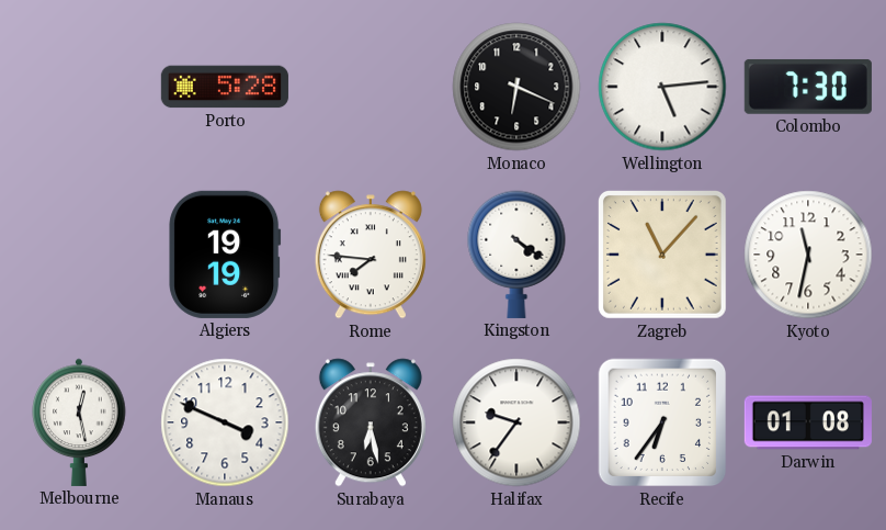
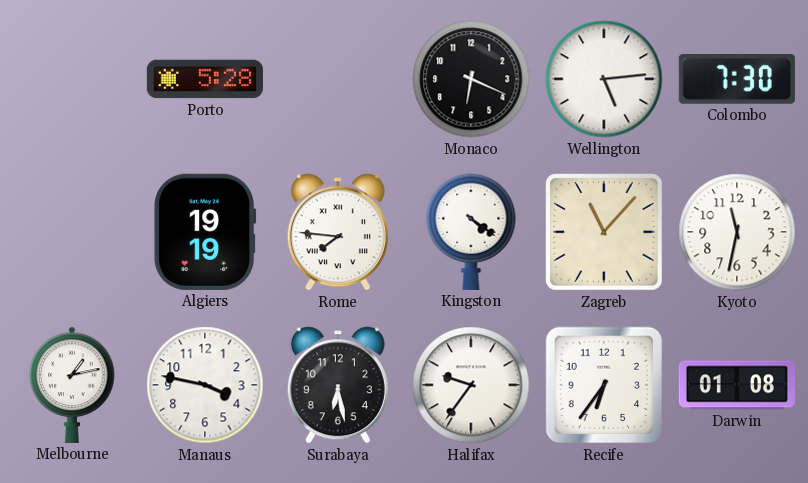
Melbourne: 12:28 -> 1:13
Manaus: 3:49 -> 3:47
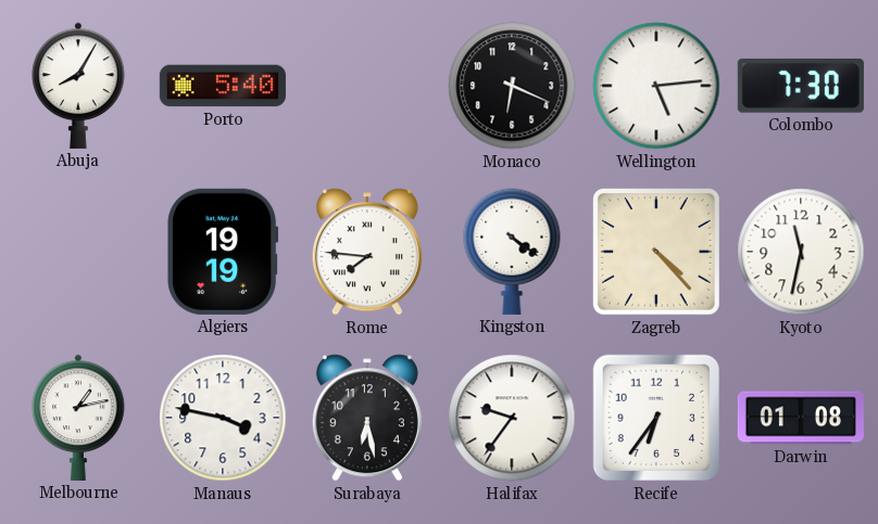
Abuja: none -> 8:05
Porto: 5:28 -> 5:40
Zagreb: 11:07 -> 4:23
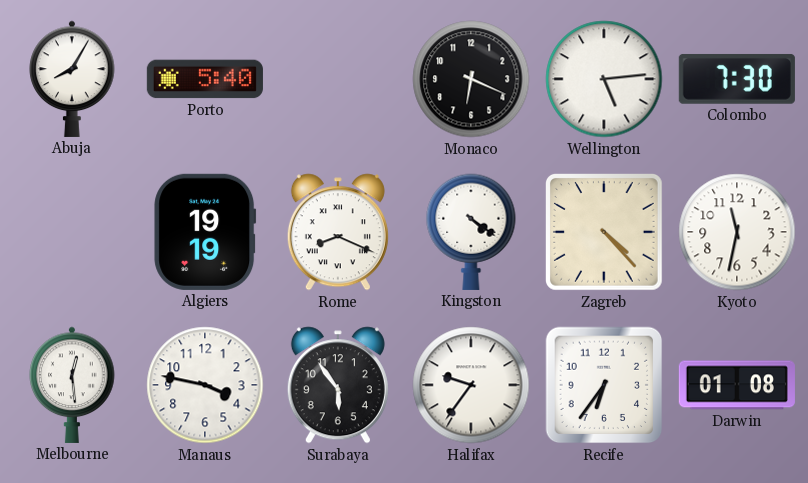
Rome: 7:46 -> 8:19
Melbourne: 1:13 -> 12:29
Surabaya: 6:28 -> 5:54
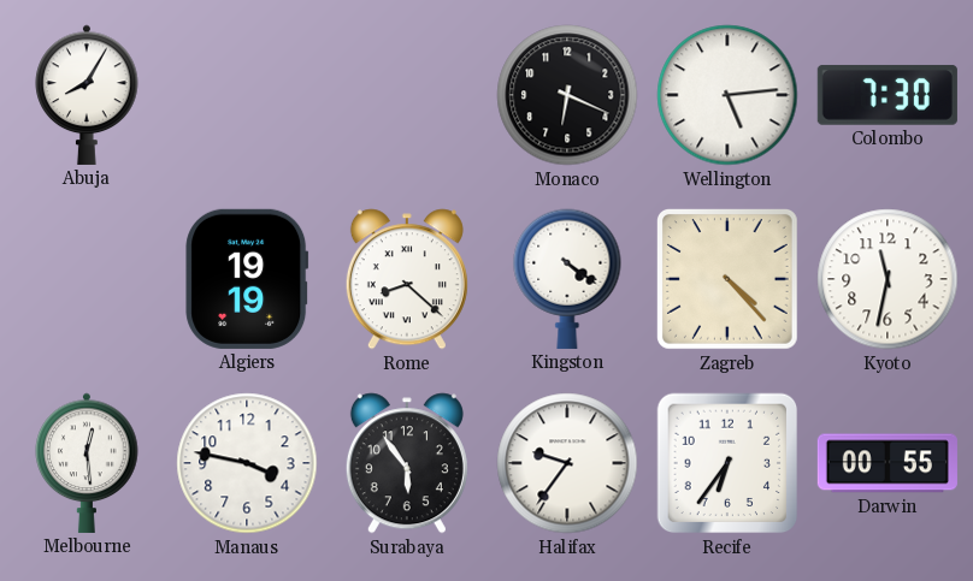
Porto: 5:40 -> none
Rome: 8:19 -> 8:22
Darwin: 01:08 -> 00:55
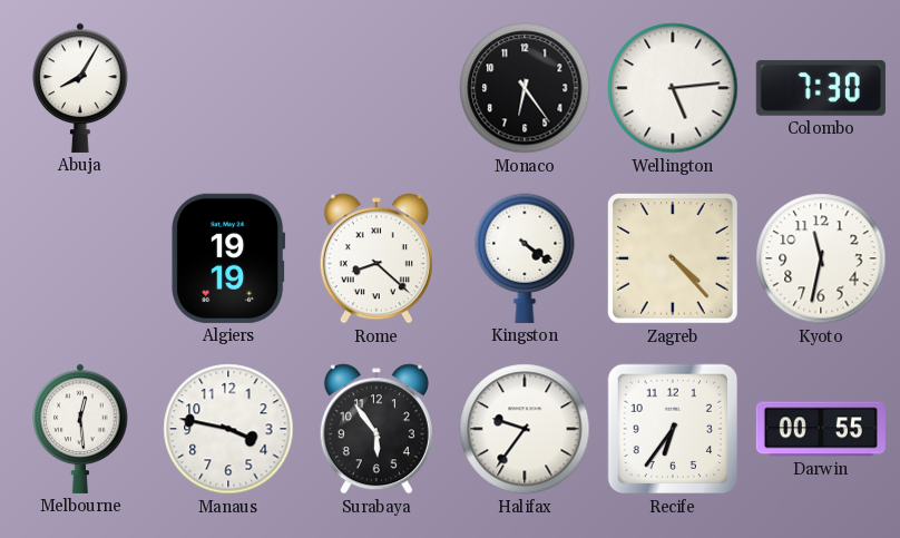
Monaco: 6:19 -> 6:24
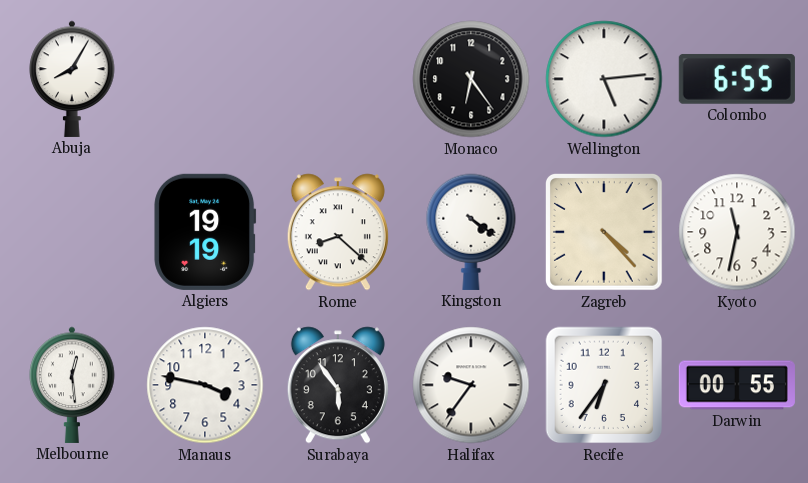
Colombo: 7:30 -> 6:55
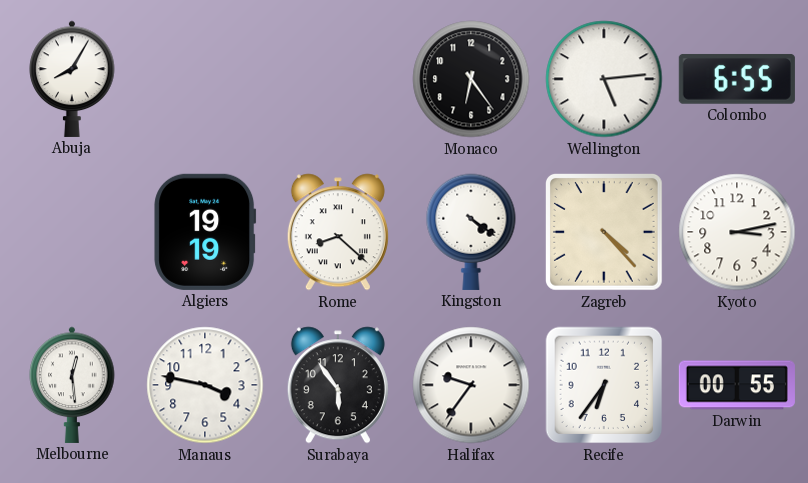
Kyoto: 11:32 -> 3:13
